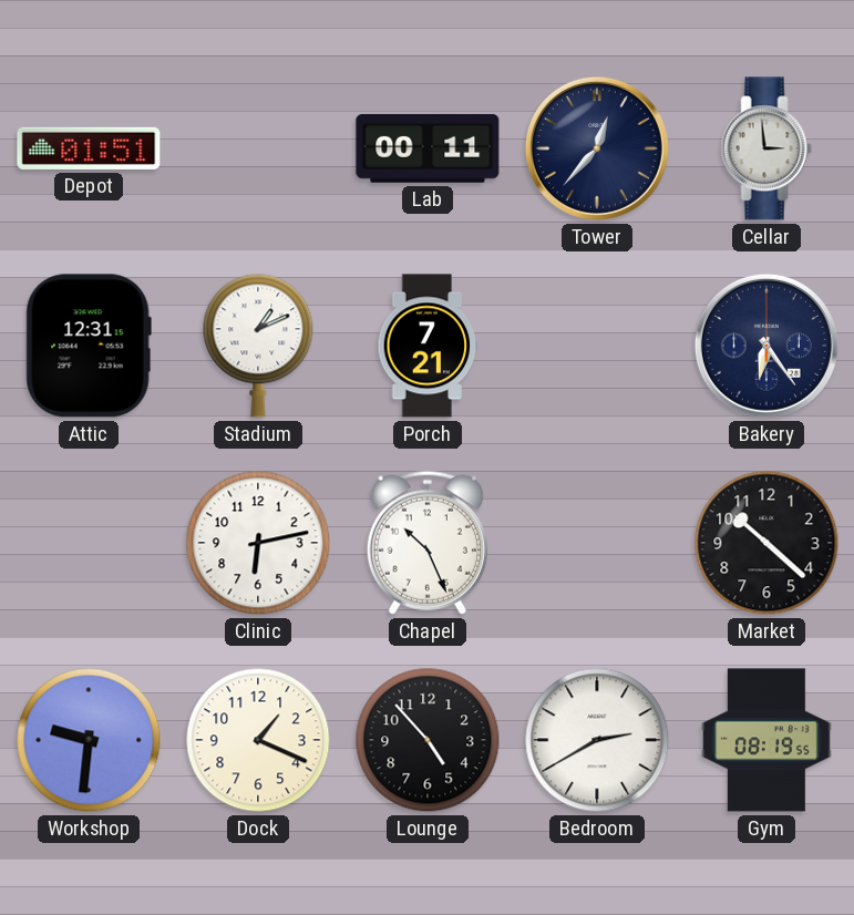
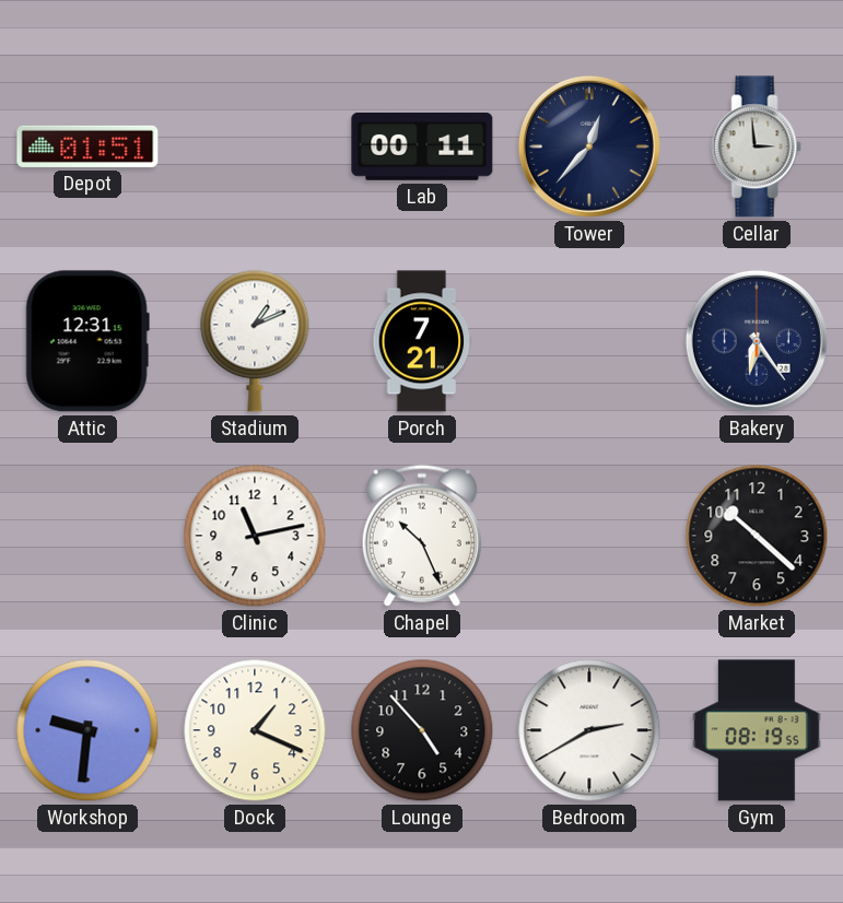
Clinic: 6:13 -> 11:13
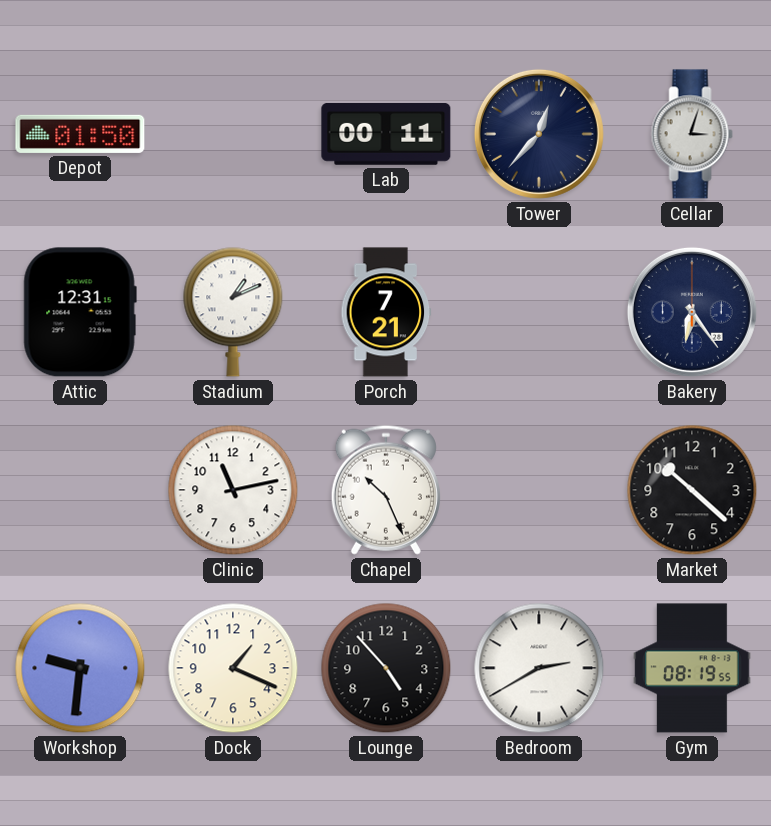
Depot: 01:51 -> 01:50
Cellar: 2:59 -> 3:03
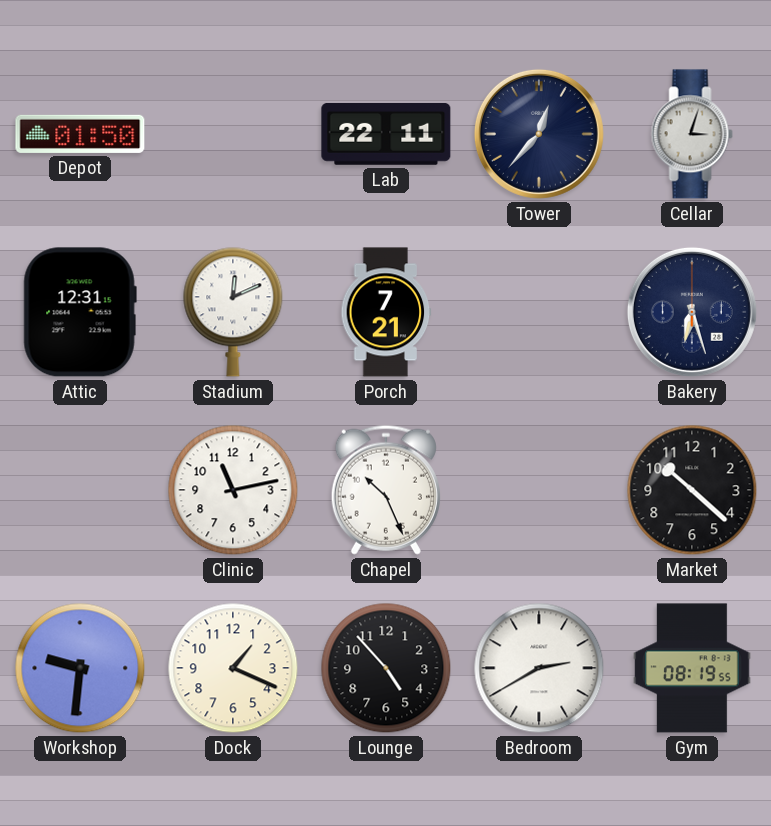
Lab: 00:11 -> 22:11
Stadium: 1:11 -> 12:11
Bakery: 6:24 -> 6:27
